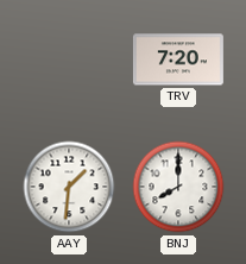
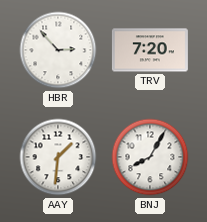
HBR: none -> 2:53
BNJ: 8:00 -> 8:05
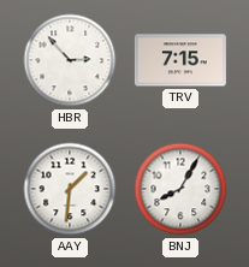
TRV: 7:20 -> 7:15
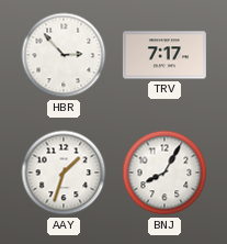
TRV: 7:15 -> 7:17
AAY: 1:31 -> 1:33
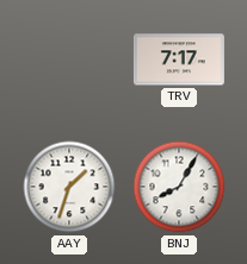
HBR: 2:53 -> none
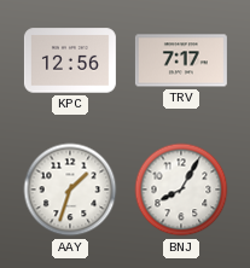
KPC: none -> 12:56
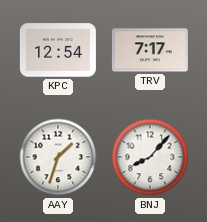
KPC: 12:56 -> 12:54
BNJ: 8:05 -> 8:07
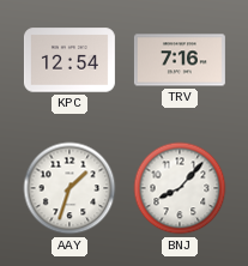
TRV: 7:17 -> 7:16
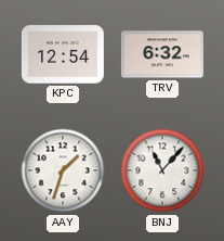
TRV: 7:16 -> 6:32
BNJ: 8:07 -> 11:07
